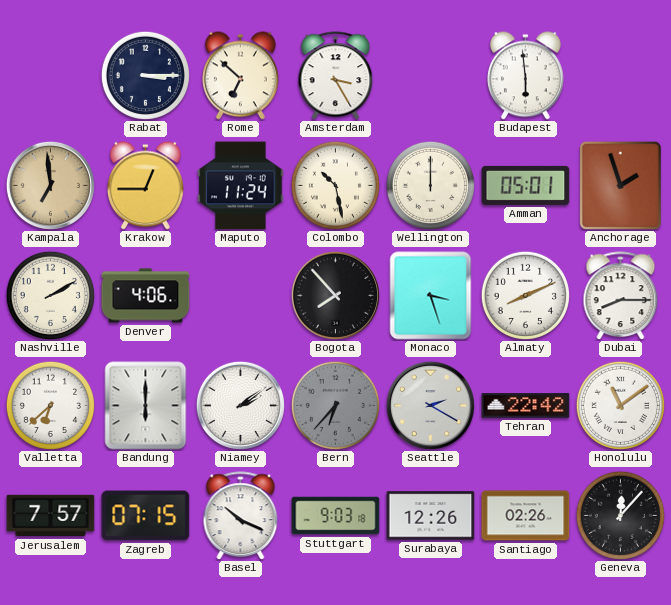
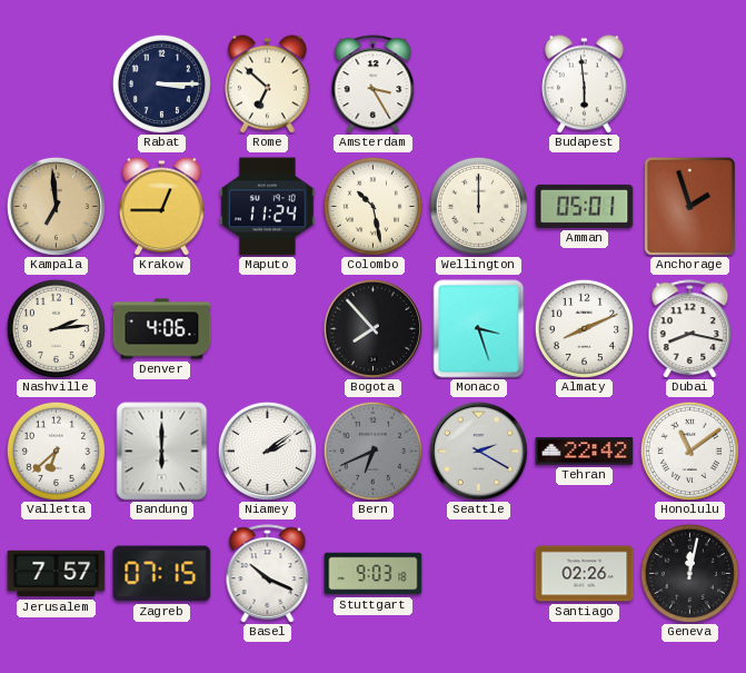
Nashville: 2:10 -> 2:14
Dubai: 8:15 -> 8:17
Bern: 6:37 -> 6:41
Surabaya: 12:26 -> none
Geneva: 12:07 -> 12:02
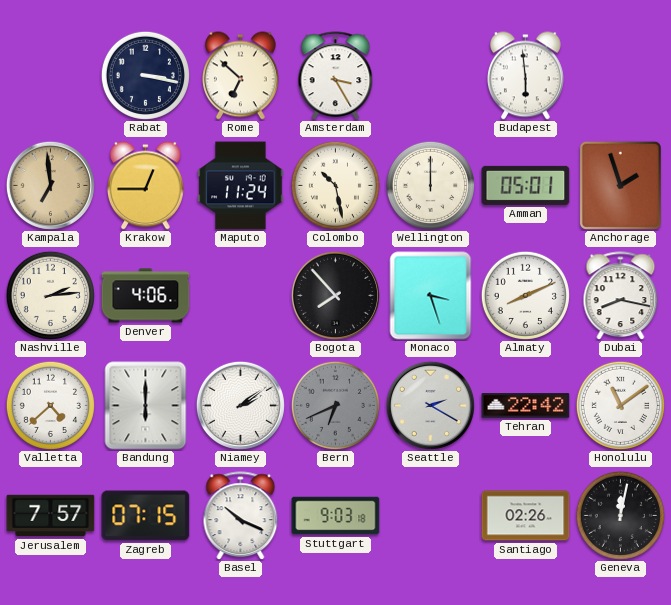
Rabat: 3:15 -> 3:17
Valletta: 6:38 -> 4:38
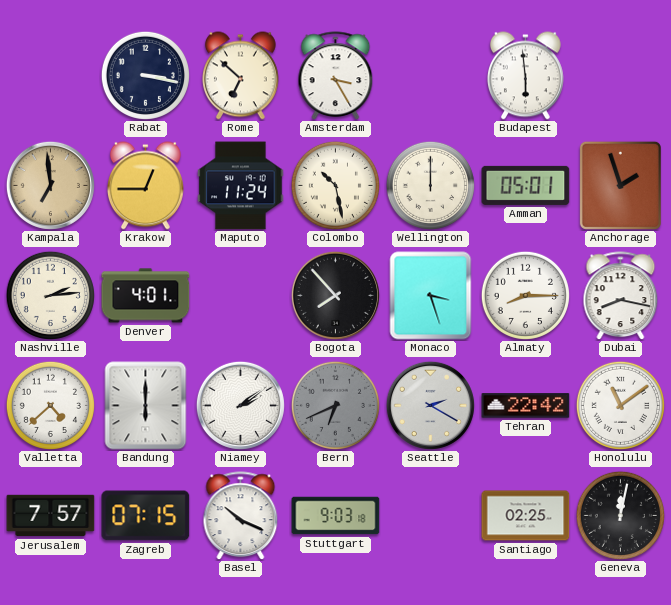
Denver: 4:06 -> 4:01
Almaty: 8:11 -> 8:15
Santiago: 02:26 -> 02:25
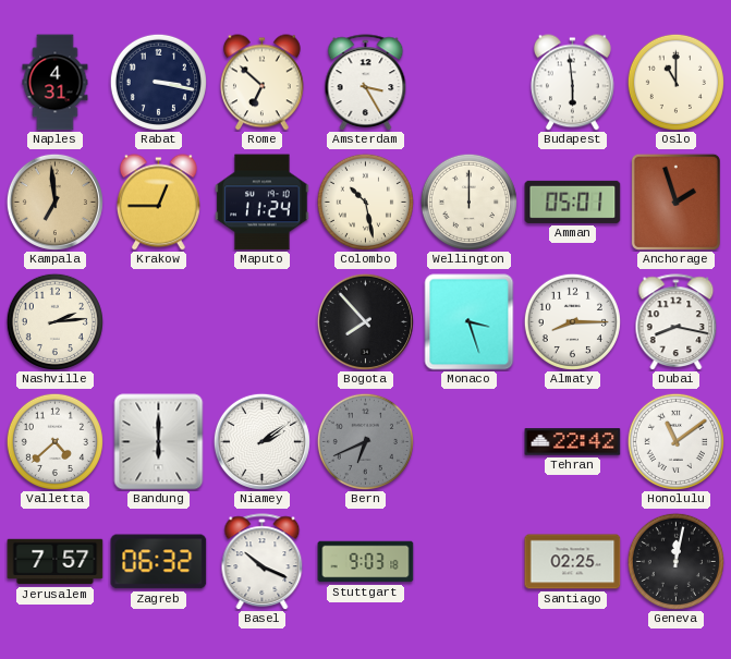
Naples: none -> 4:31
Oslo: none -> 11:00
Denver: 4:01 -> none
Seattle: 2:20 -> none
Zagreb: 07:15 -> 06:32
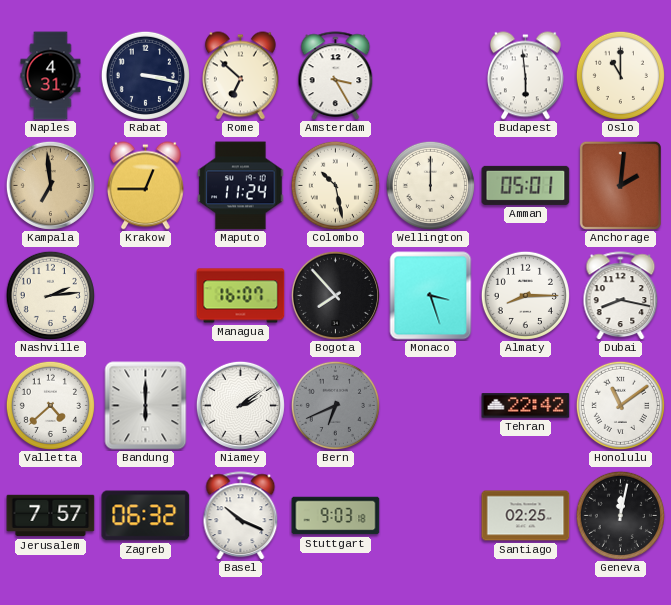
Anchorage: 1:57 -> 2:01
Managua: none -> 16:07
